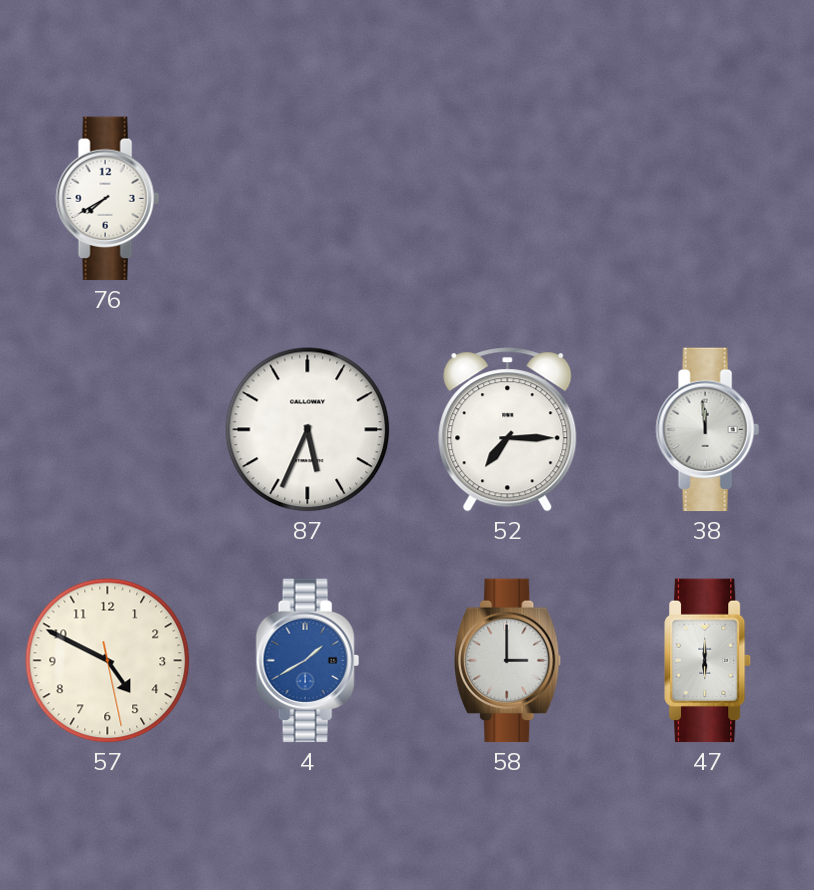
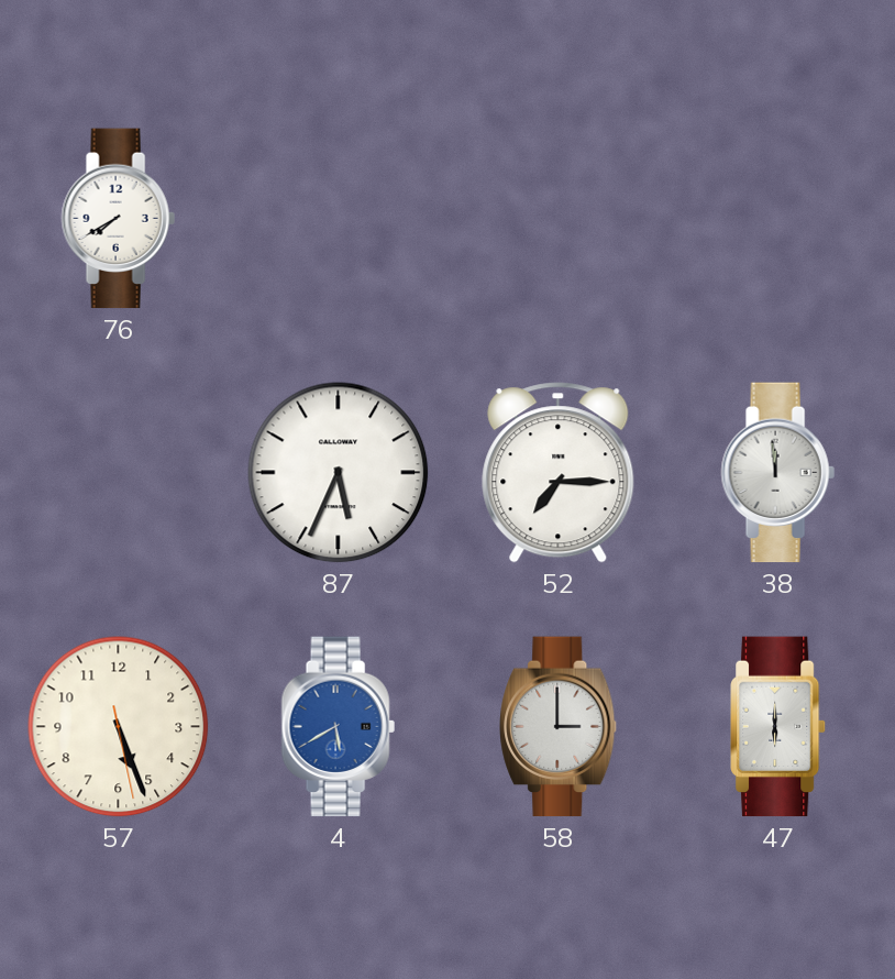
57: 4:49 -> 5:26
4: 1:40 -> 5:40
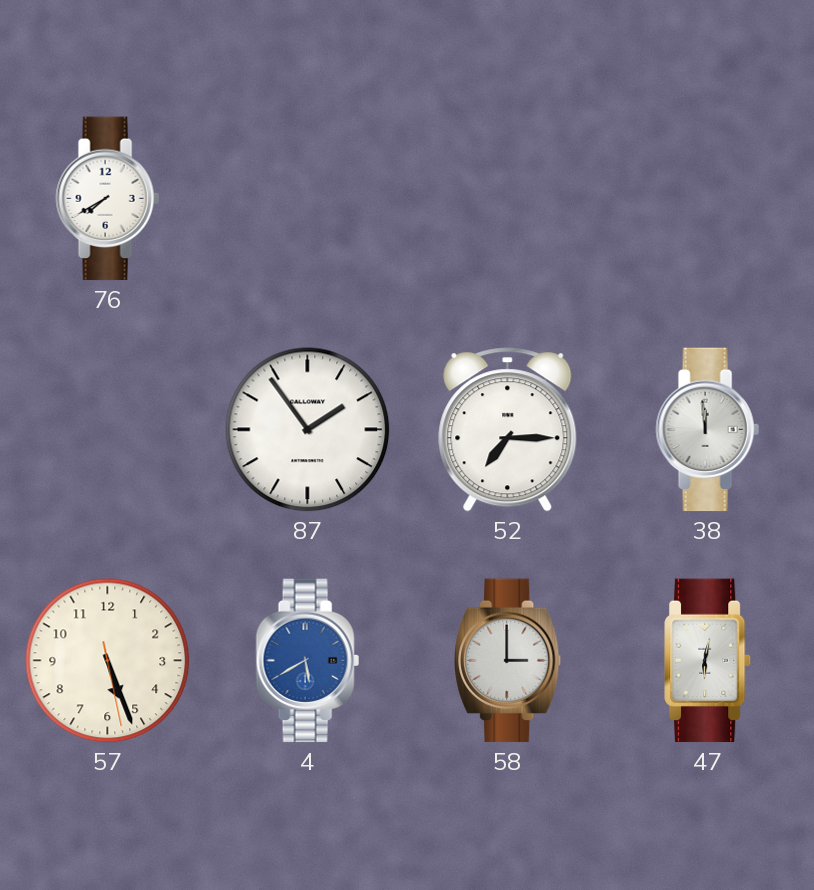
87: 5:34 -> 1:54
47: 6:00 -> 6:02
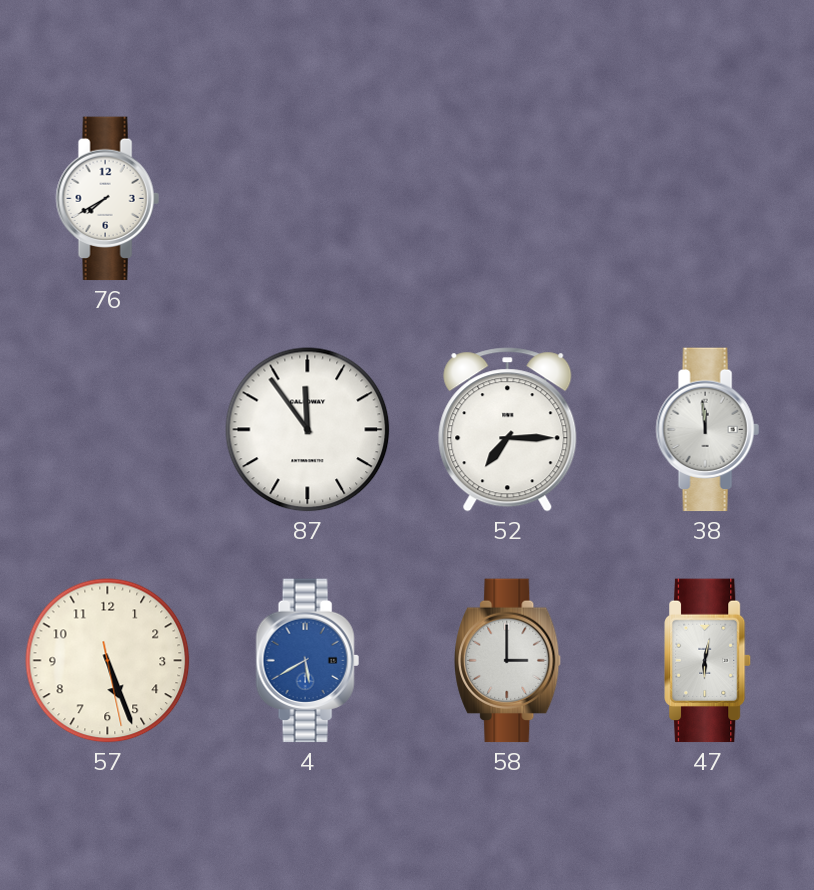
87: 1:54 -> 11:54
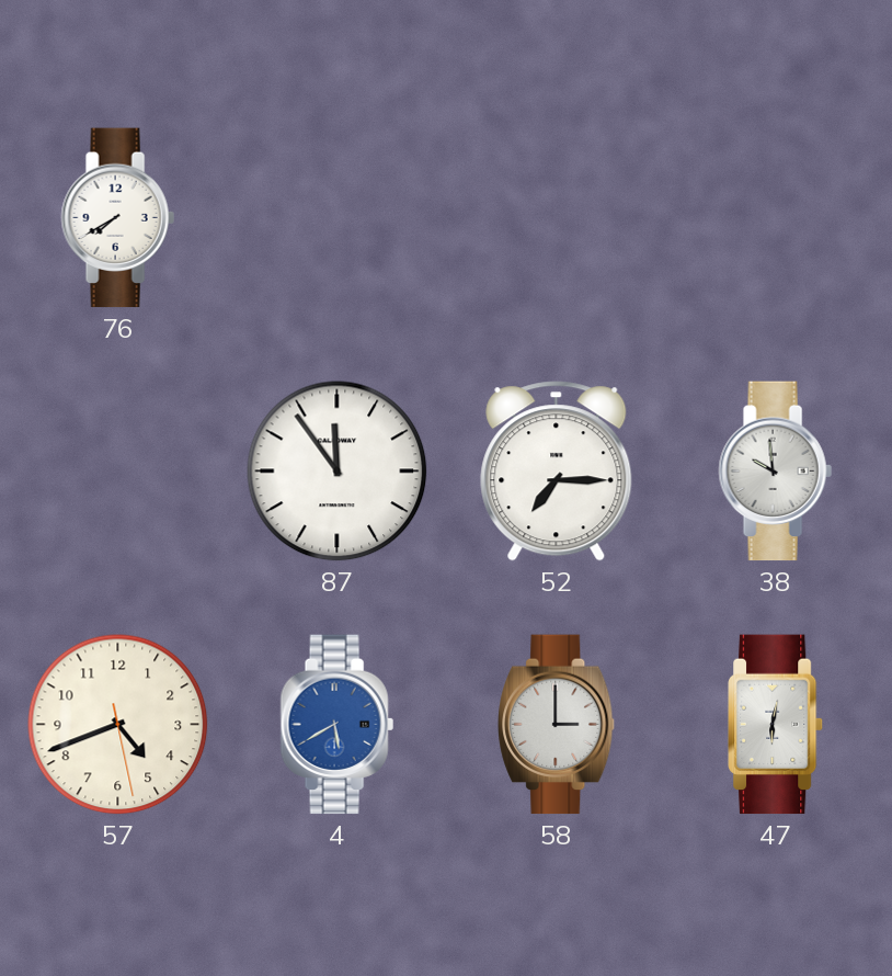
38: 11:59 -> 9:59
57: 5:26 -> 4:41
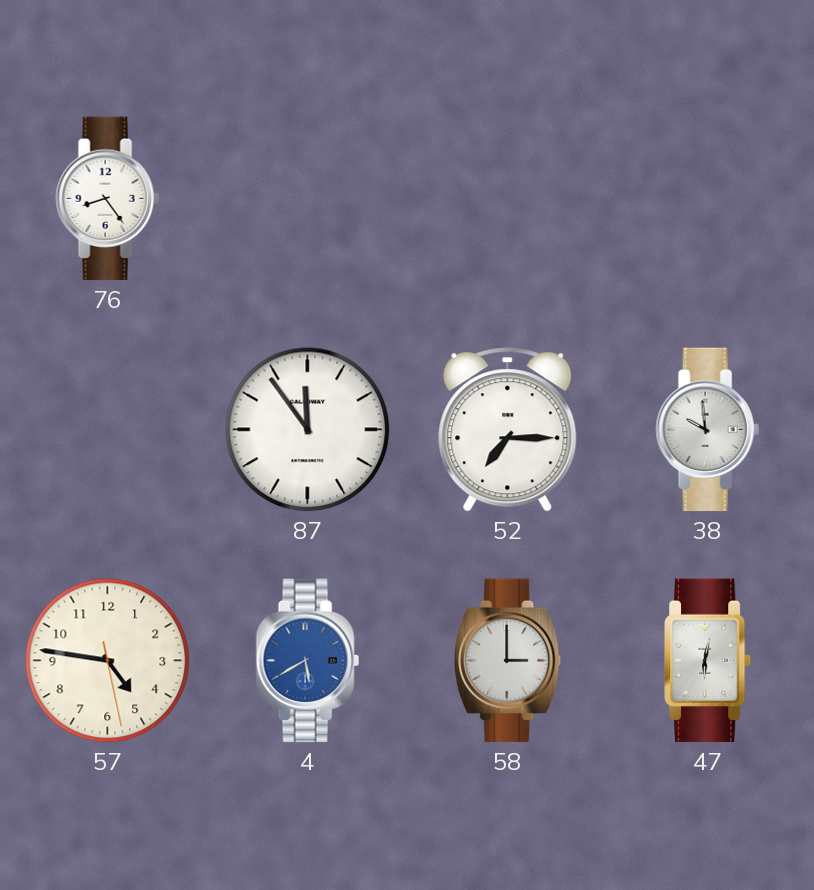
76: 7:40 -> 8:24
57: 4:41 -> 4:46
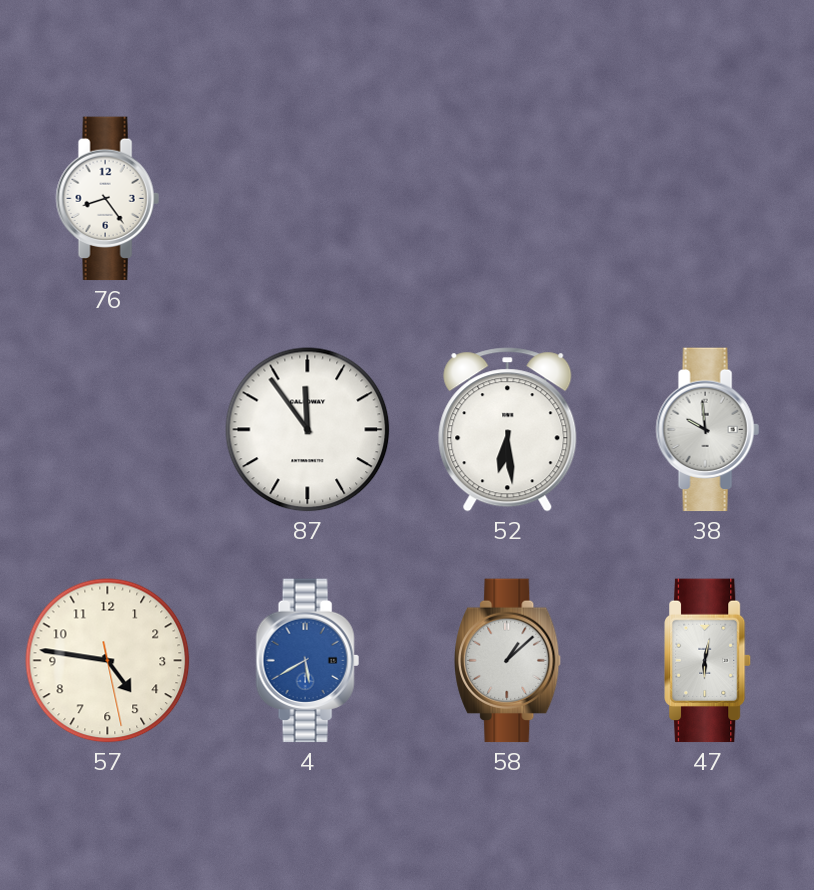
52: 7:15 -> 6:29
58: 3:00 -> 1:08
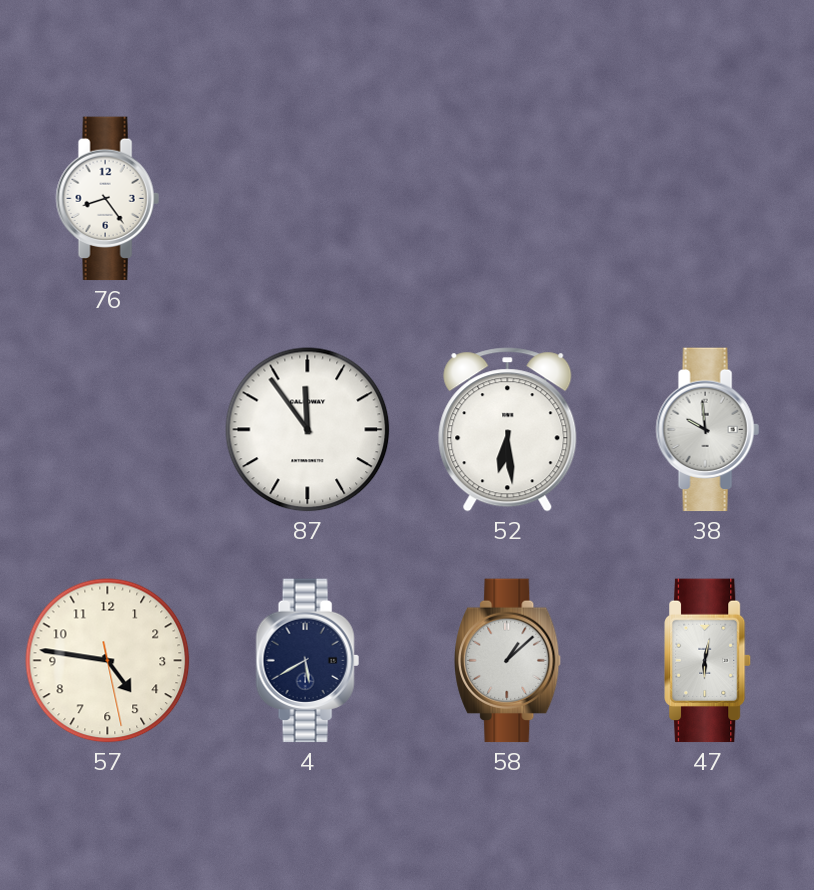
4 dial: blue -> navy
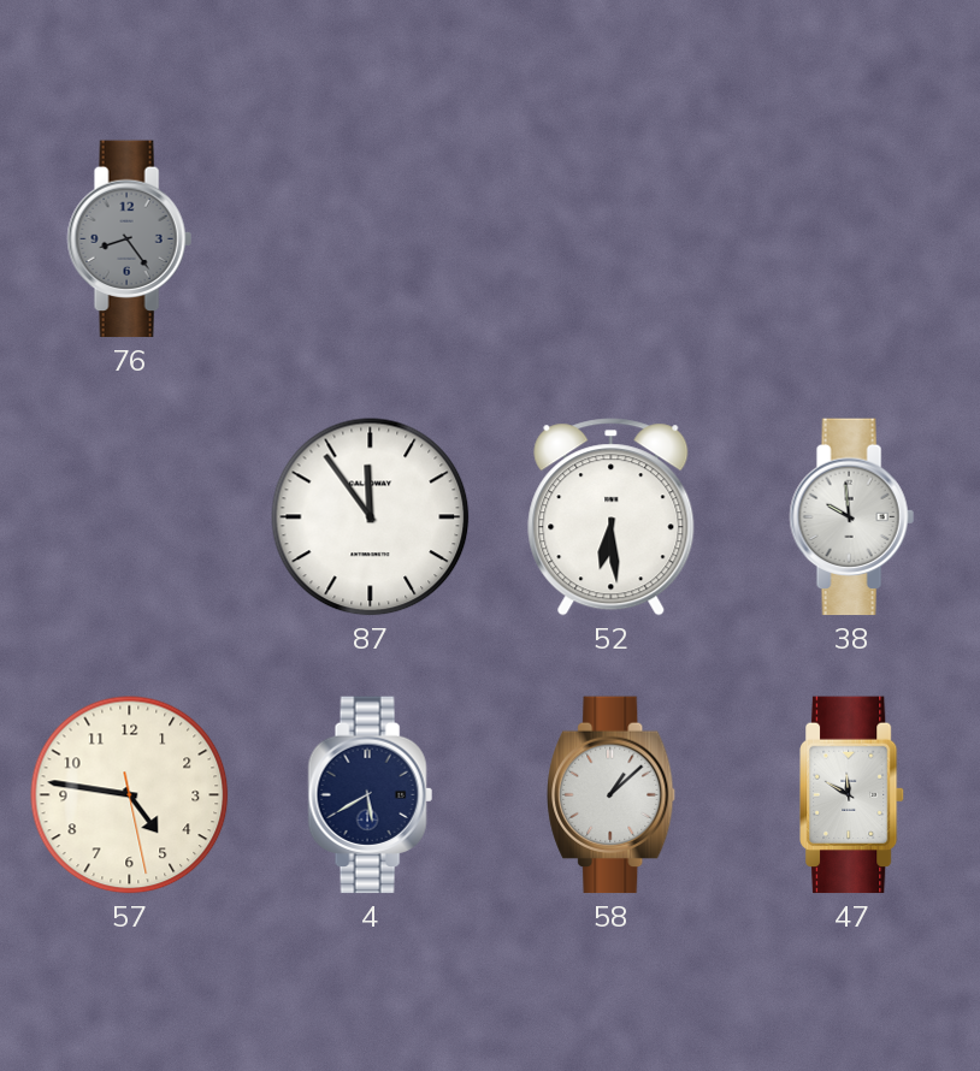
76 dial: white -> grey
47: 6:02 -> 11:50
